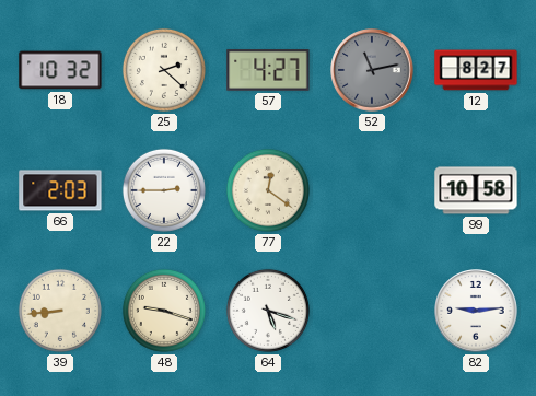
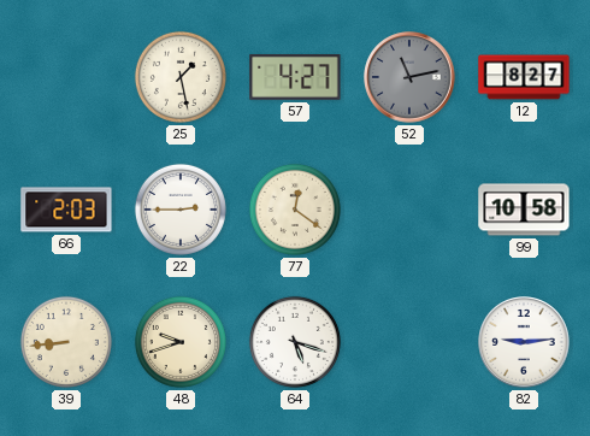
18: 10:32 -> none
25: 2:22 -> 1:28
48: 9:18 -> 9:42
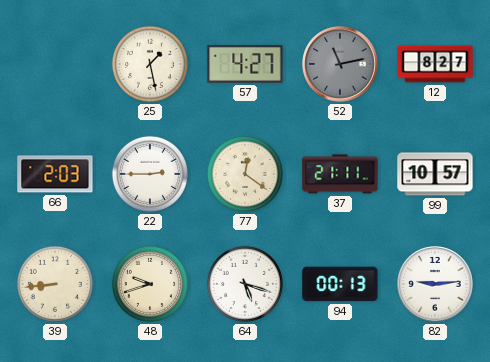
37: none -> 21:11
99: 10:58 -> 10:57
94: none -> 00:13
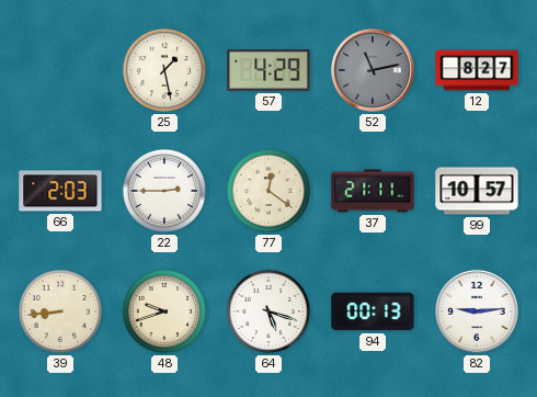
57: 4:27 -> 4:29
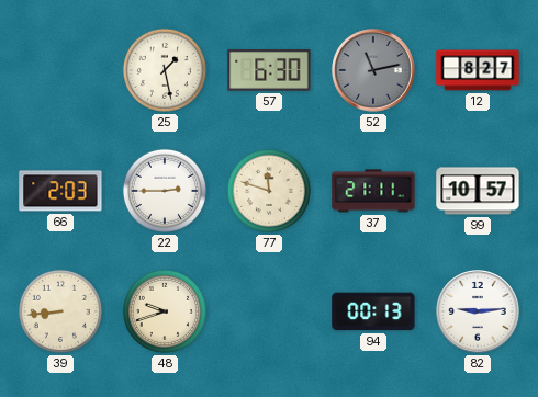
57: 4:29 -> 6:30
77: 12:21 -> 11:48
64: 5:18 -> none
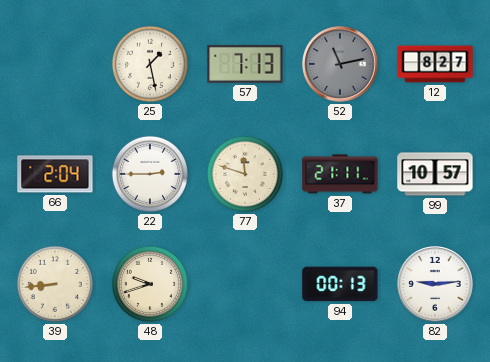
57: 6:30 -> 7:13
66: 2:03 -> 2:04
